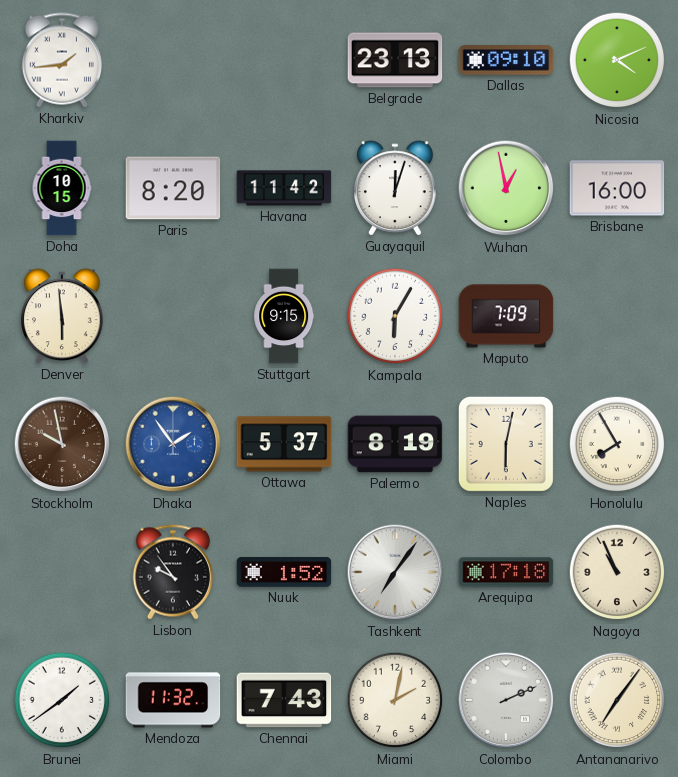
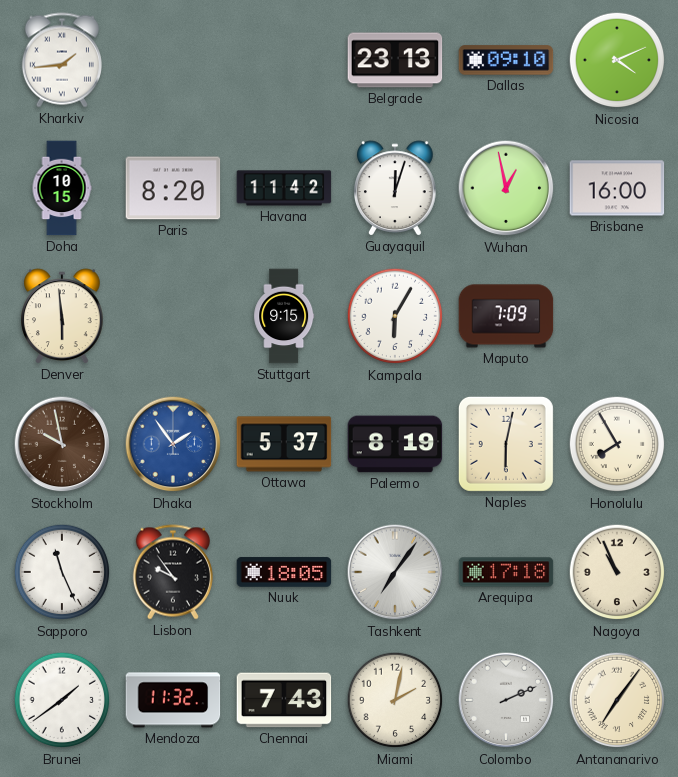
Sapporo: none -> 11:26
Nuuk: 1:52 -> 18:05
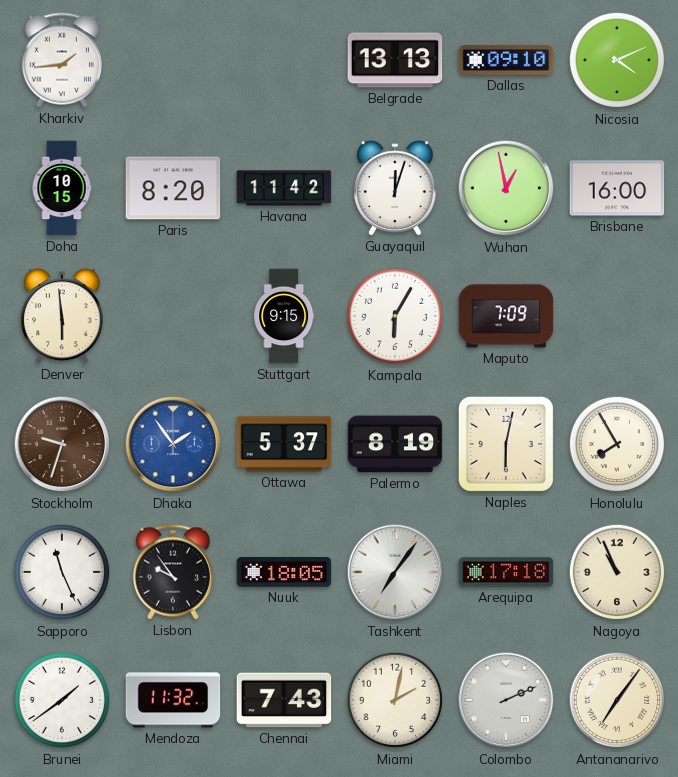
Belgrade: 23:13 -> 13:13
Stockholm: 9:58 -> 9:33
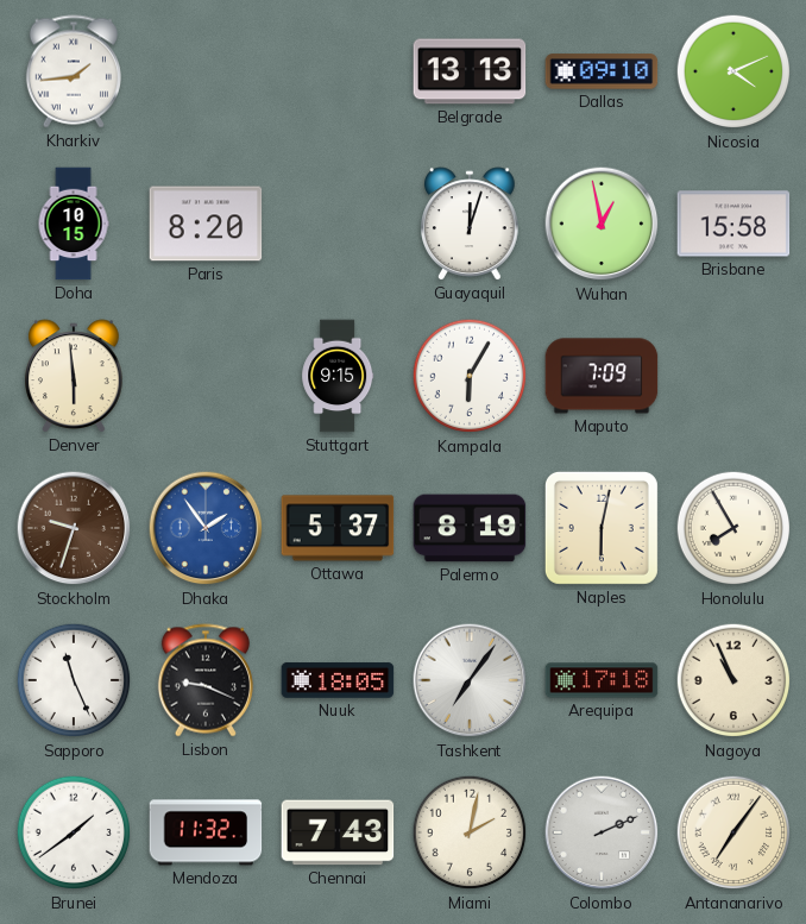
Havana: 11:42 -> none
Brisbane: 16:00 -> 15:58
Lisbon: 9:54 -> 9:19
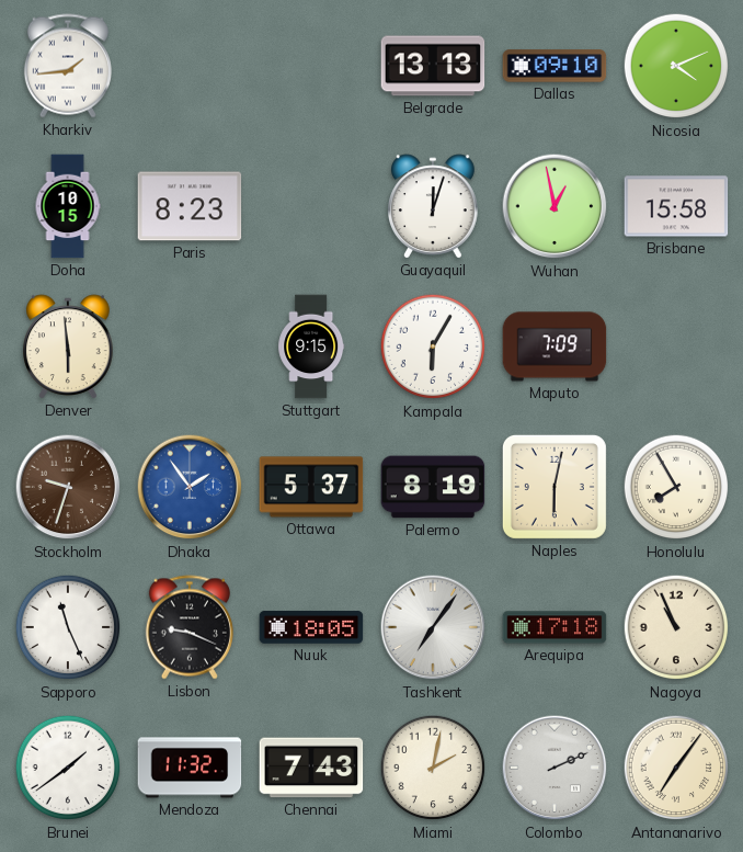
Paris: 8:20 -> 8:23
